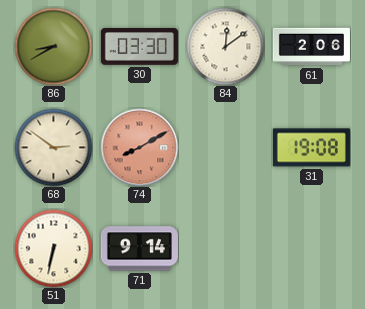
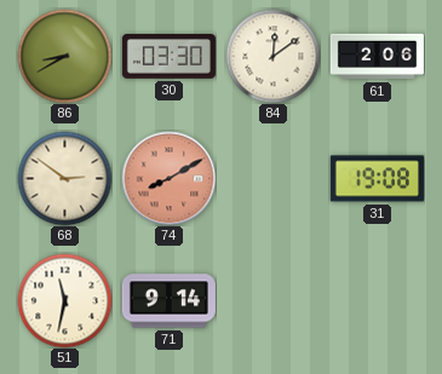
51: 6:32 -> 11:32
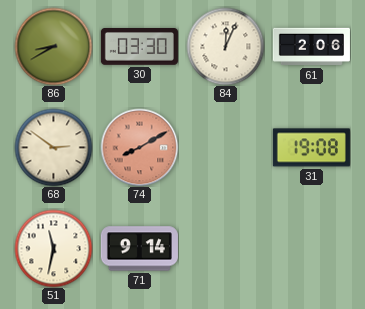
84: 12:09 -> 12:04
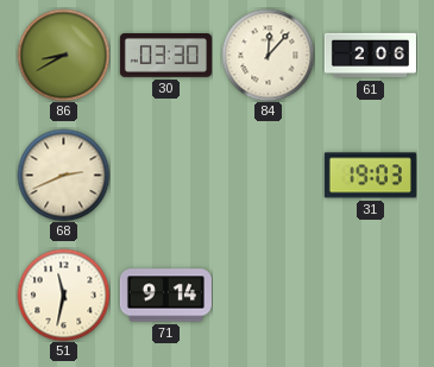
84: 12:04 -> 12:07
68: 2:51 -> 2:41
74: 8:10 -> none
31: 19:08 -> 19:03
